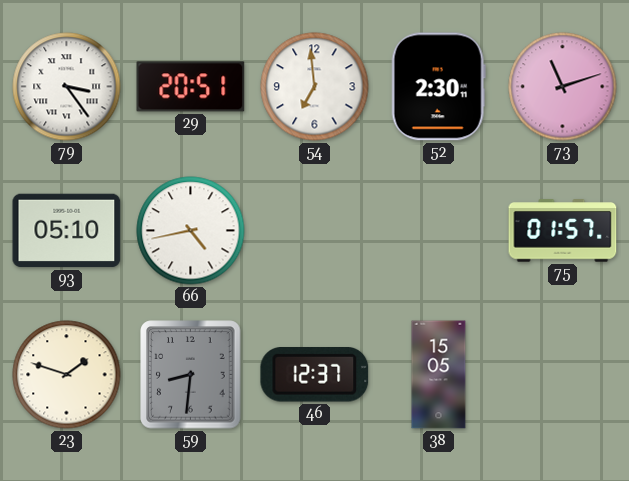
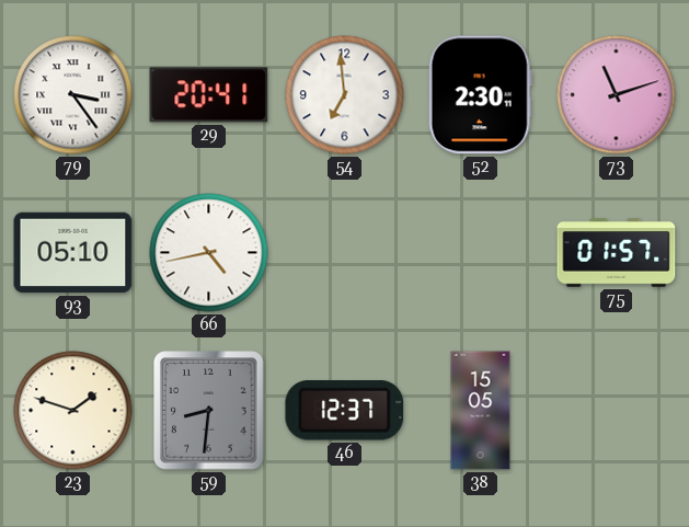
29: 20:51 -> 20:41
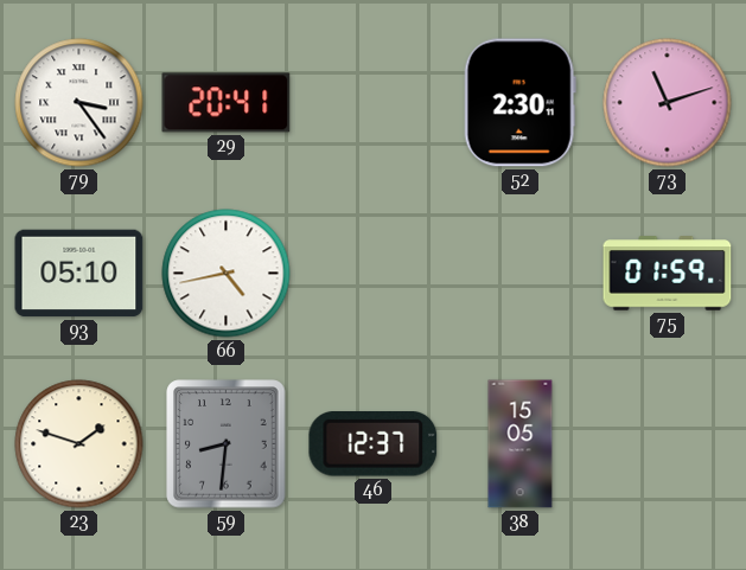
54: 6:59 -> none
75: 01:57 -> 01:59
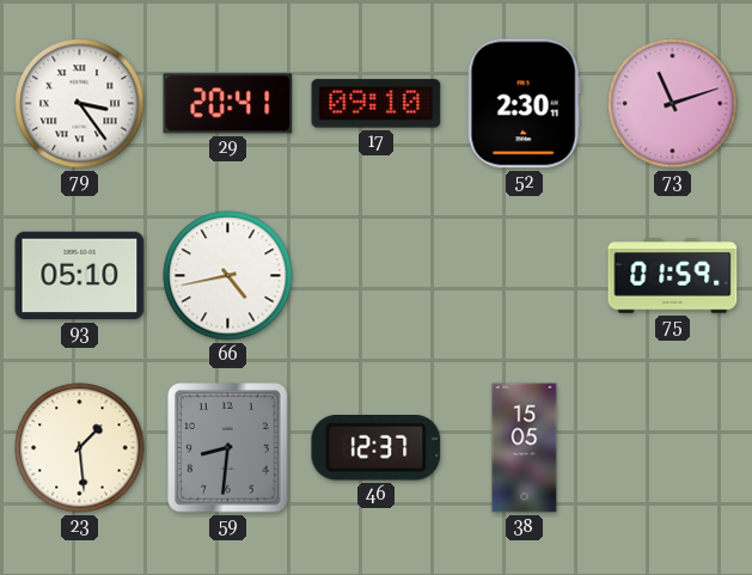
17: none -> 09:10
23: 1:48 -> 1:29
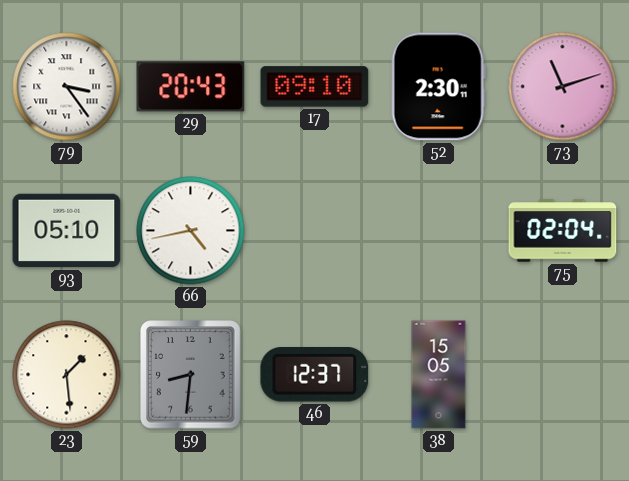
29: 20:41 -> 20:43
75: 01:59 -> 02:04
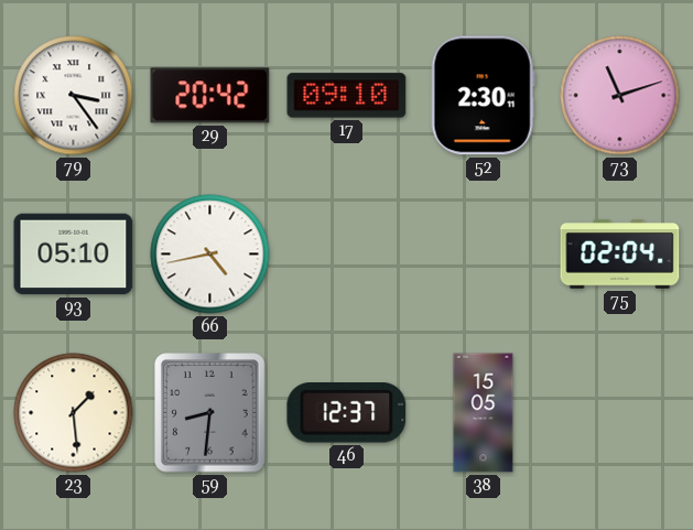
29: 20:43 -> 20:42
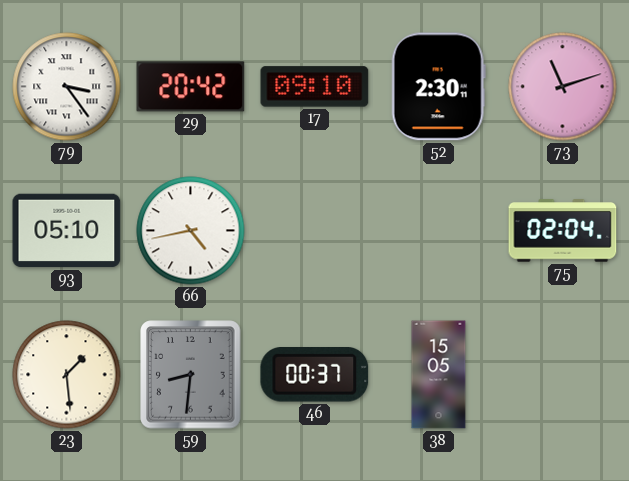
46: 12:37 -> 00:37
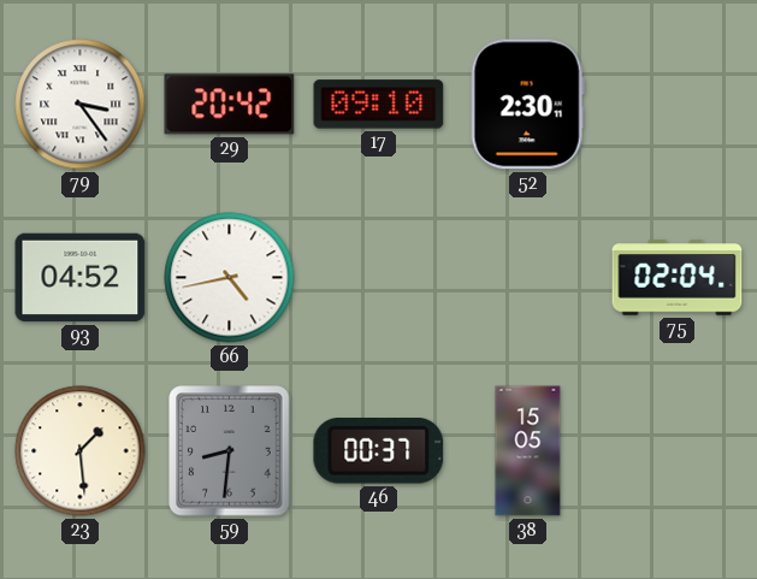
73: 11:12 -> none
93: 05:10 -> 04:52
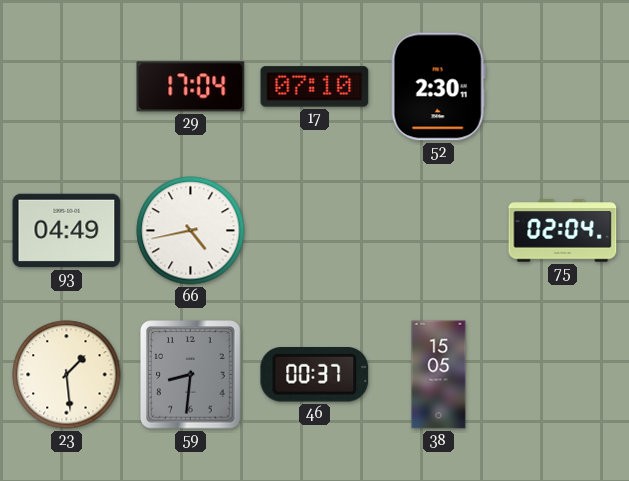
79: 3:24 -> none
29: 20:42 -> 17:04
17: 09:10 -> 07:10
93: 04:52 -> 04:49
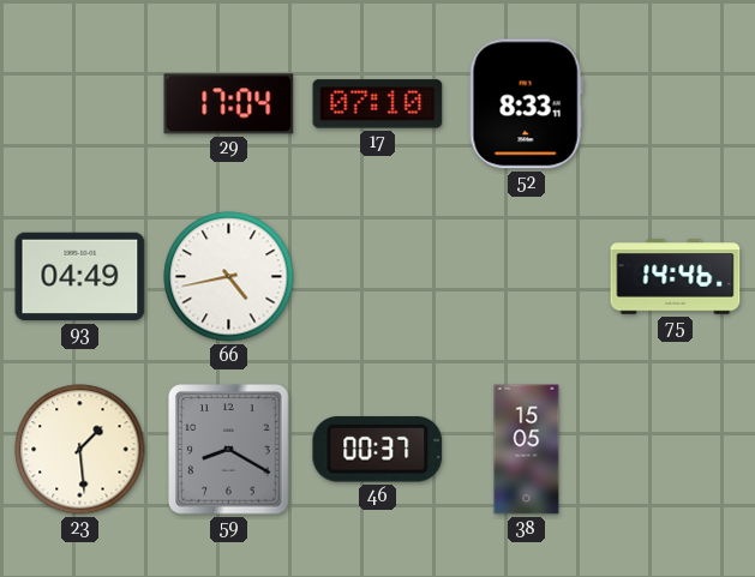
52: 2:30 -> 8:33
75: 02:04 -> 14:46
59: 8:31 -> 8:20
